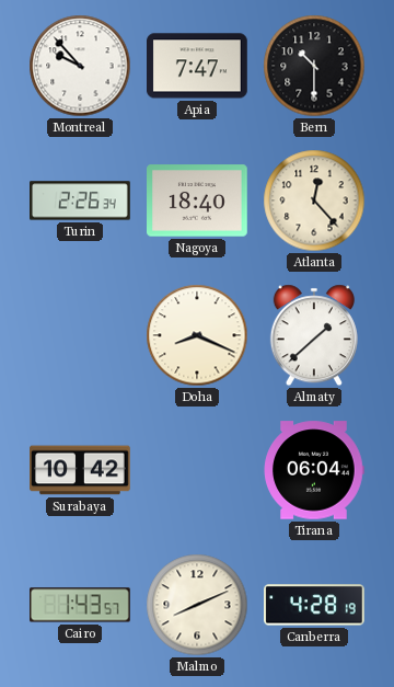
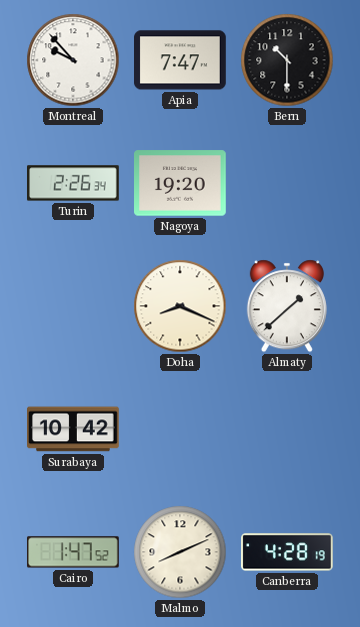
Nagoya: 18:40 -> 19:20
Atlanta: 12:23 -> none
Tirana: 06:04 -> none
Cairo: 1:43 -> 1:47
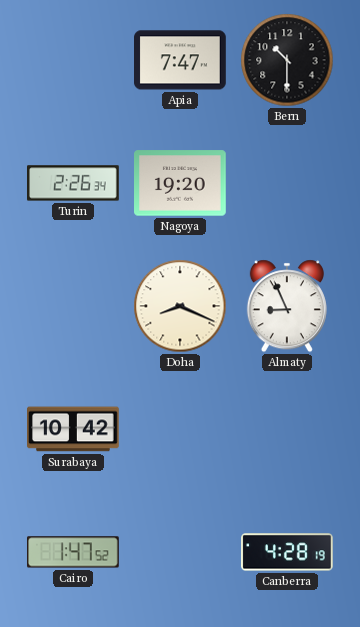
Montreal: 9:53 -> none
Almaty: 1:38 -> 8:56
Malmo: 8:11 -> none
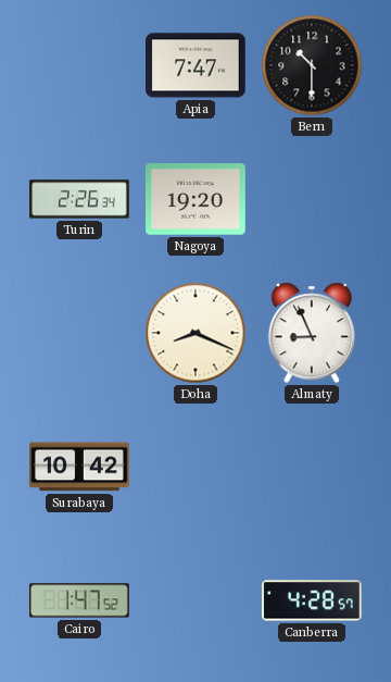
Canberra: 4:28:19 -> 4:28:57
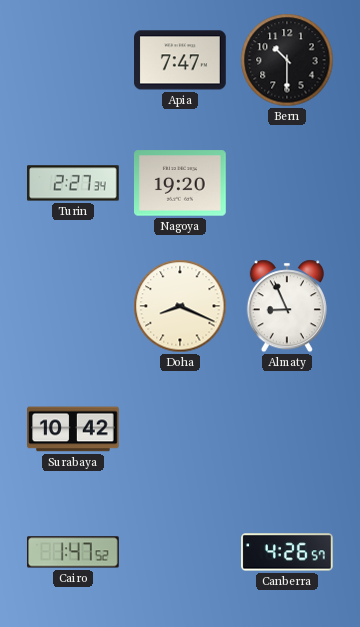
Turin: 2:26 -> 2:27
Canberra: 4:28 -> 4:26
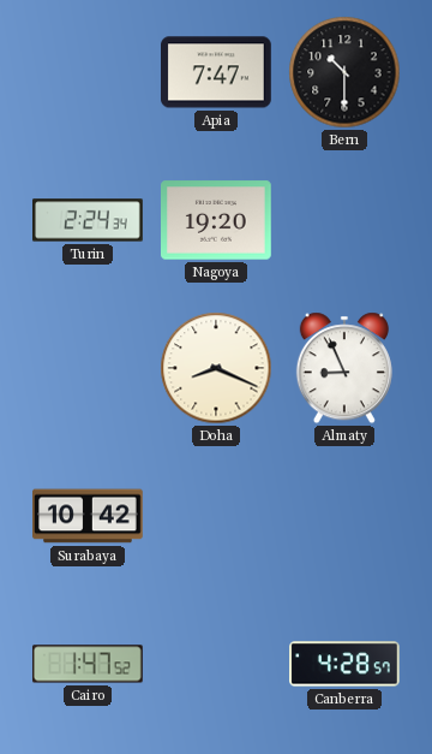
Turin: 2:27 -> 2:24
Canberra: 4:26 -> 4:28
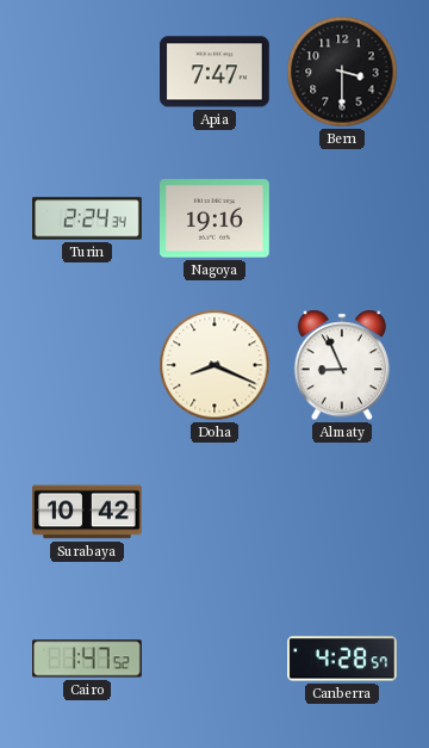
Bern: 10:30 -> 3:30
Nagoya: 19:20 -> 19:16
